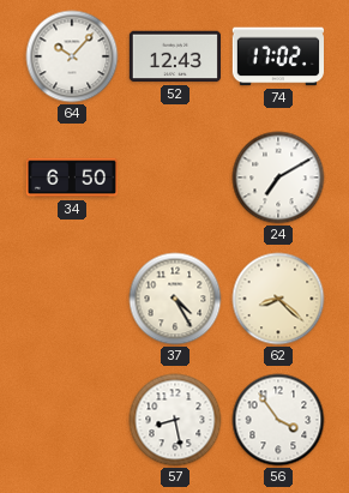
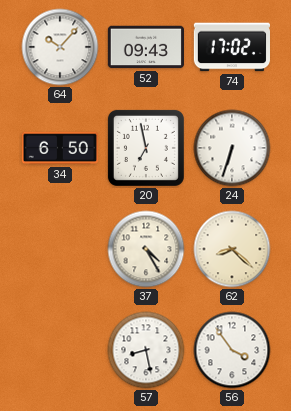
52: 12:43 -> 09:43
20: none -> 6:58
24: 7:10 -> 6:33
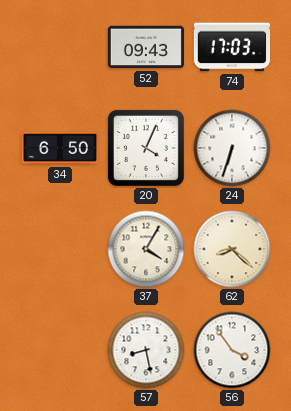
64: 10:07 -> none
74: 17:02 -> 17:03
20: 6:58 -> 4:04
37: 4:25 -> 4:05
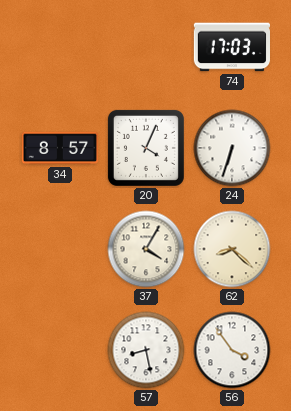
52: 09:43 -> none
34: 6:50 -> 8:57
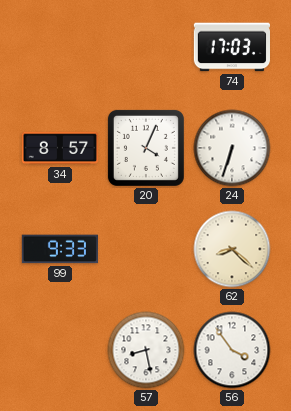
99: none -> 9:33
37: 4:05 -> none
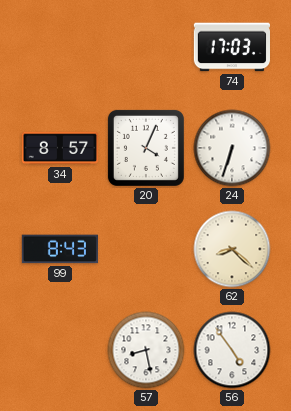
99: 9:33 -> 8:43
56: 3:54 -> 4:54
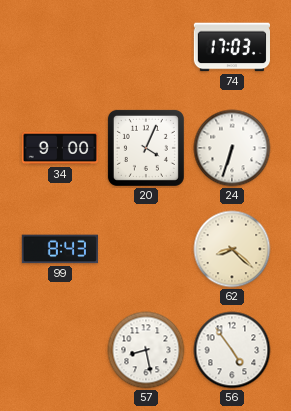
34: 8:57 -> 9:00
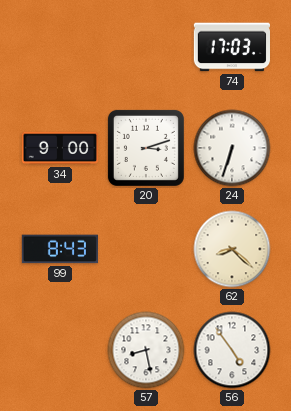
20: 4:04 -> 3:12
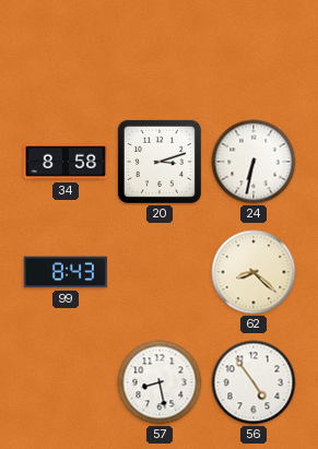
74: 17:03 -> none
34: 9:00 -> 8:58
24: 6:33 -> 6:32
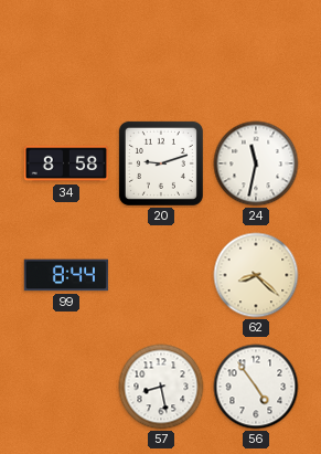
20: 3:12 -> 9:12
24: 6:32 -> 11:32
99: 8:43 -> 8:44
